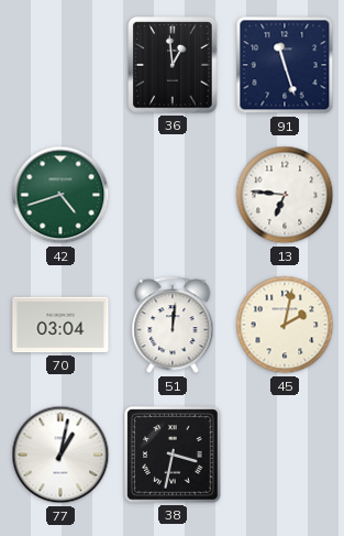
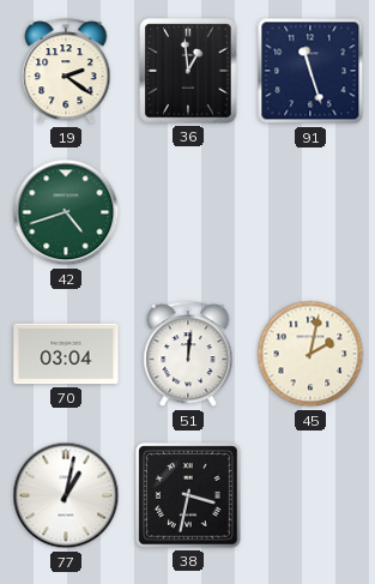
19: none -> 2:21
13: 6:46 -> none
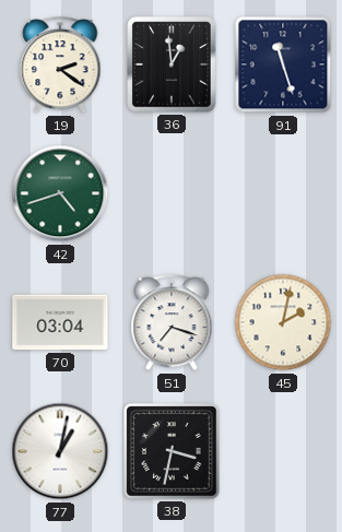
51: 12:01 -> 7:18
